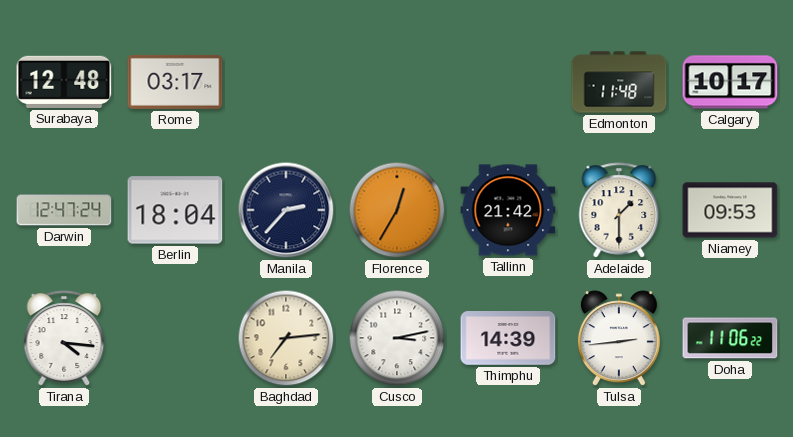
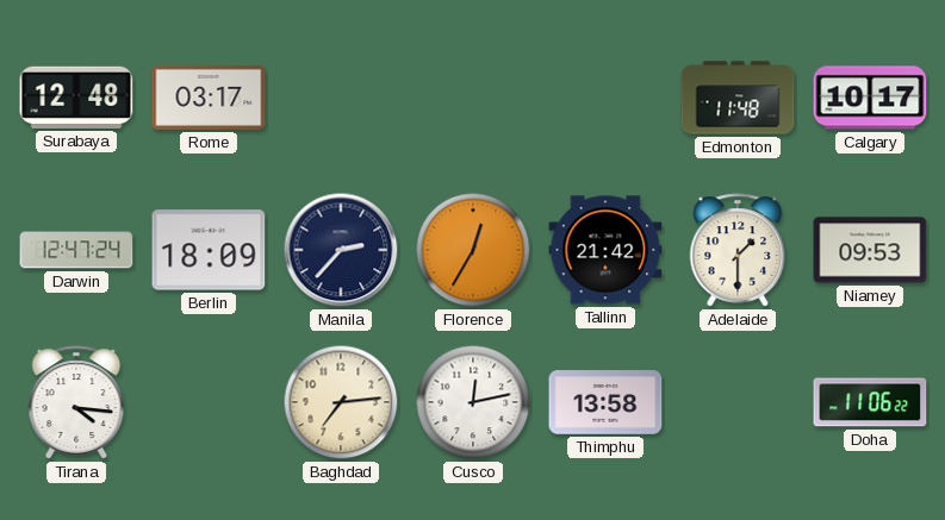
Berlin: 18:04 -> 18:09
Cusco: 3:13 -> 12:13
Thimphu: 14:39 -> 13:58
Tulsa: 2:44 -> none
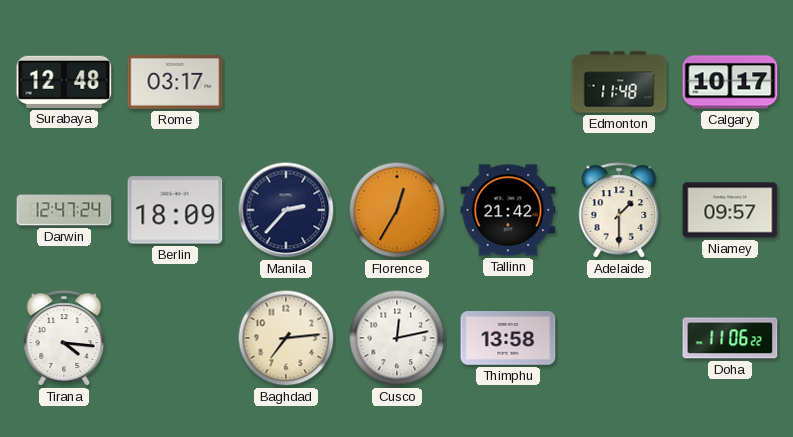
Niamey: 09:53 -> 09:57
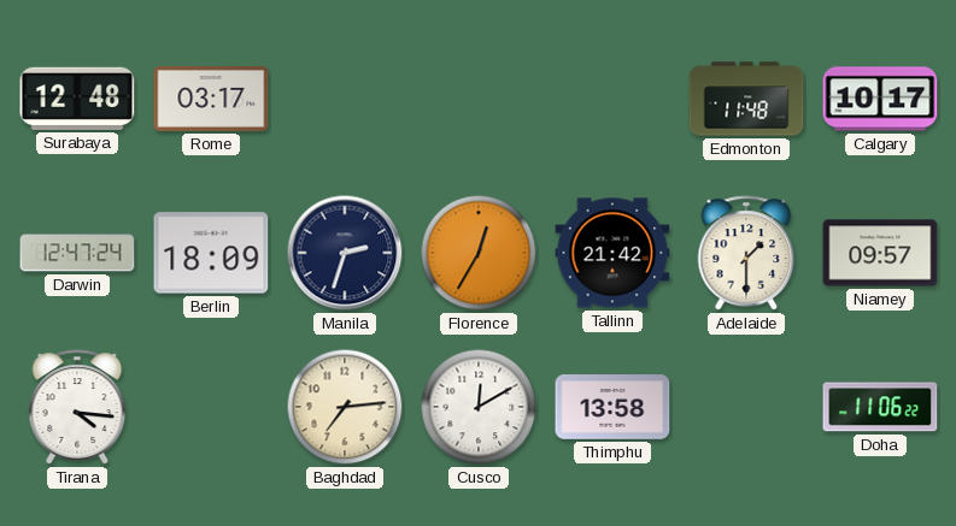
Manila: 2:37 -> 2:33
Cusco: 12:13 -> 12:10
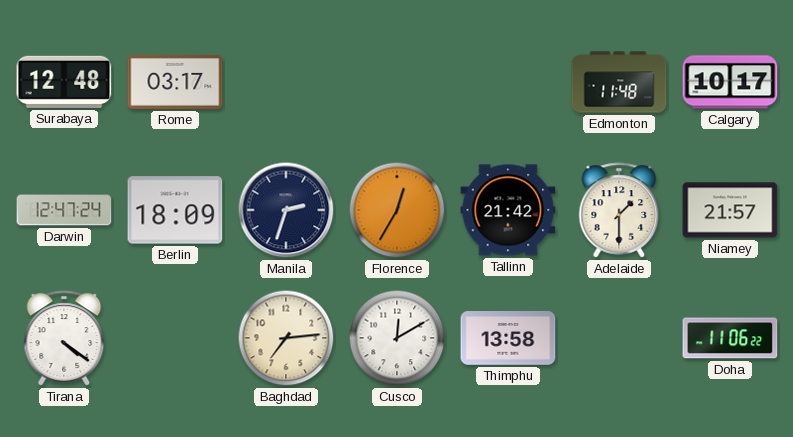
Niamey: 09:57 -> 21:57
Tirana: 4:16 -> 4:21
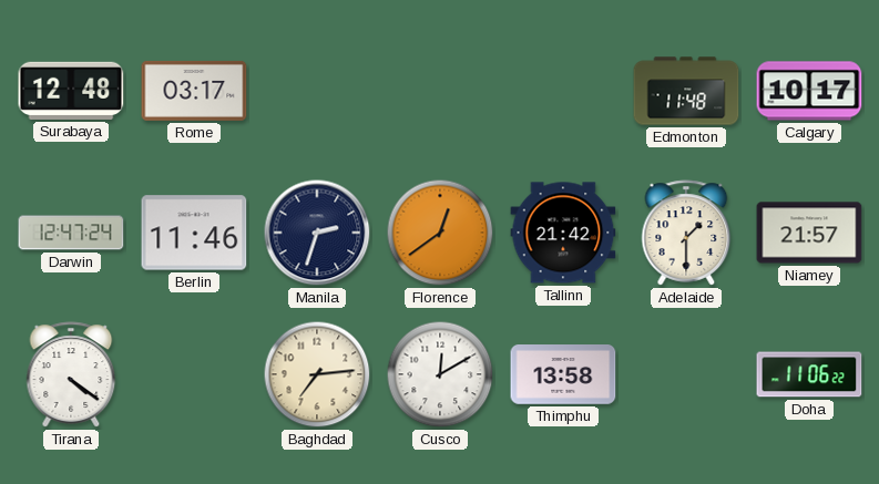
Berlin: 18:09 -> 11:46
Florence: 12:35 -> 12:39
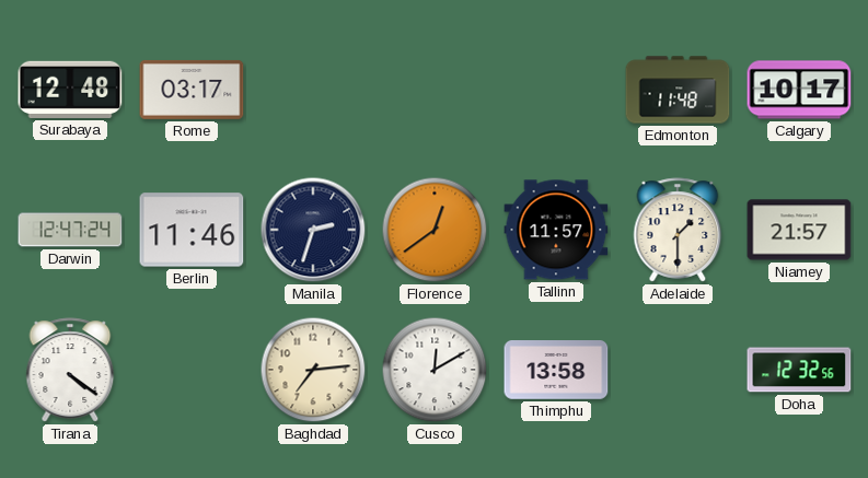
Tallinn: 21:42 -> 11:57
Doha: 11:06 -> 12:32
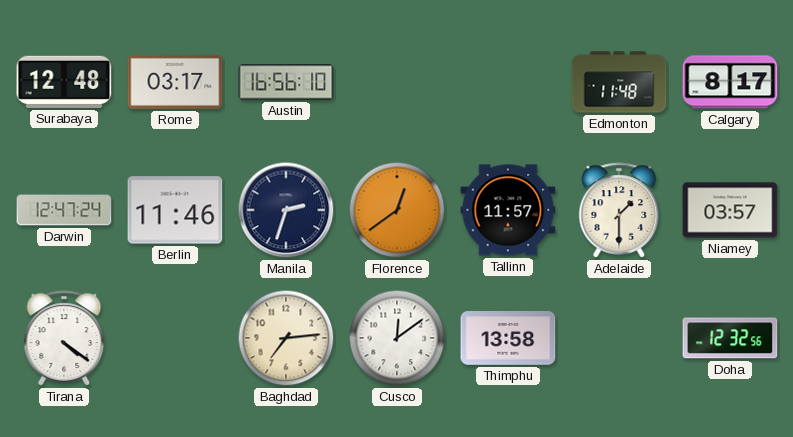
Austin: none -> 16:56
Calgary: 10:17 -> 8:17
Niamey: 21:57 -> 03:57
Cusco: 12:10 -> 12:09
